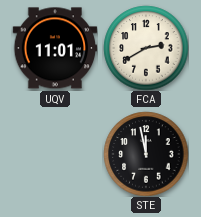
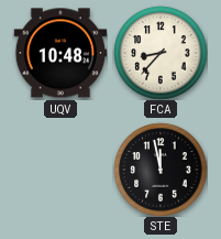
UQV: 11:01 -> 10:48
FCA: 2:40 -> 8:37
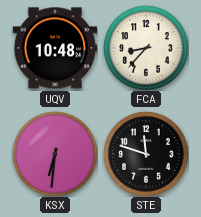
KSX: none -> 6:31
STE: 11:58 -> 11:48
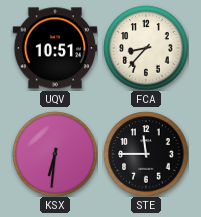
UQV: 10:48 -> 10:51
STE: 11:48 -> 11:45
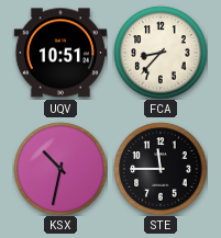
KSX: 6:31 -> 10:32
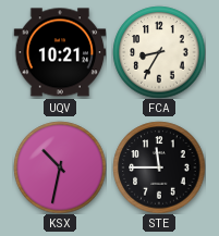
UQV: 10:51 -> 10:21
FCA: 8:37 -> 8:35
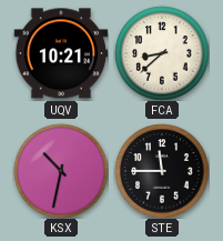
FCA: 8:35 -> 8:38
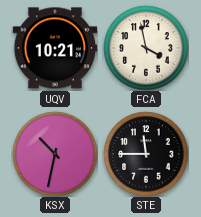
FCA: 8:38 -> 3:58
